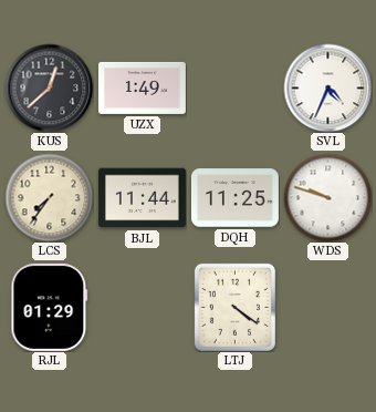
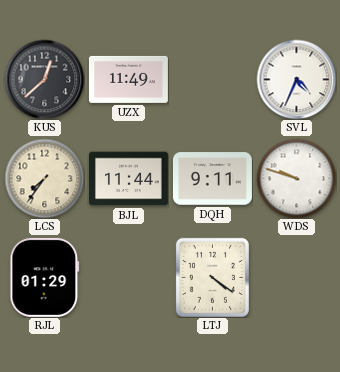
UZX: 1:49 -> 11:49
DQH: 11:25 -> 9:11
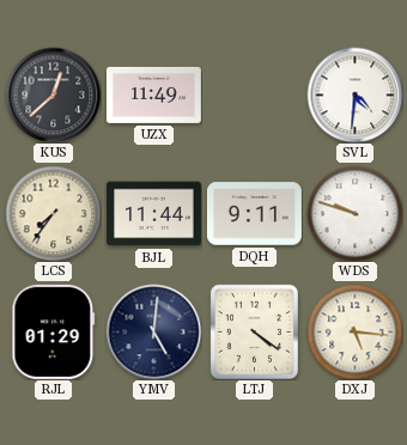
SVL: 4:34 -> 4:31
YMV: none -> 5:01
DXJ: none -> 5:16
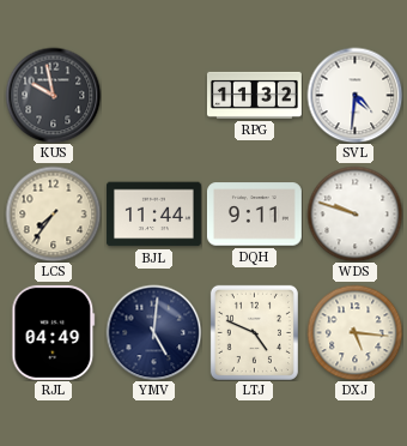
KUS: 12:38 -> 9:58
UZX: 11:49 -> none
RPG: none -> 11:32
RJL: 01:29 -> 04:49
LTJ: 4:21 -> 4:49
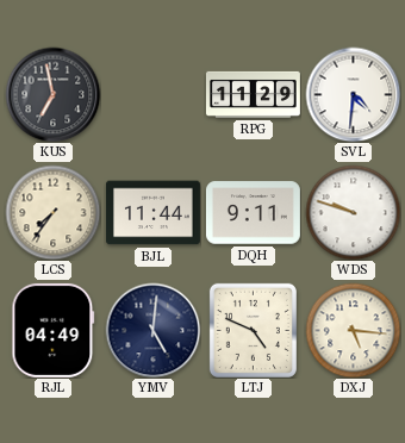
KUS: 9:58 -> 6:58
RPG: 11:32 -> 11:29
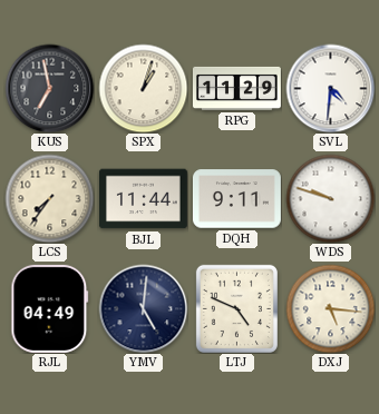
SPX: none -> 1:03
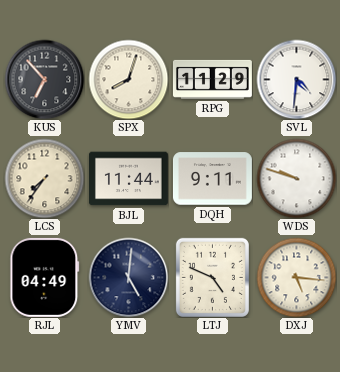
KUS: 6:58 -> 6:53
SPX: 1:03 -> 8:03
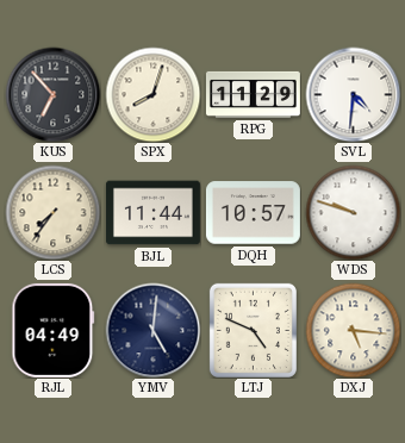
DQH: 9:11 -> 10:57
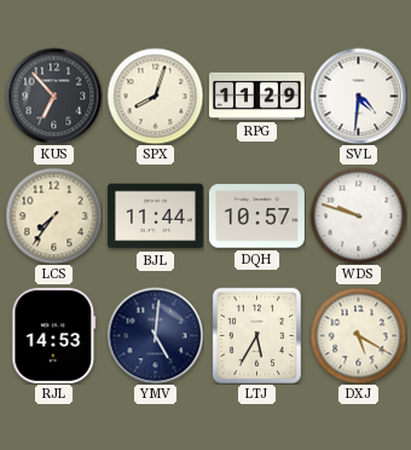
RJL: 04:49 -> 14:53
LTJ: 4:49 -> 5:35
DXJ: 5:16 -> 5:20
